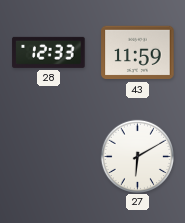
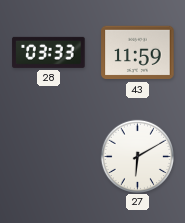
28: 12:33 -> 03:33
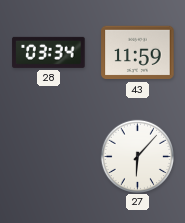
28: 03:33 -> 03:34
27: 6:10 -> 6:07
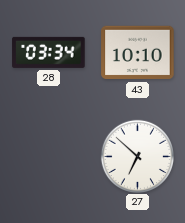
43: 11:59 -> 10:10
27: 6:07 -> 6:52
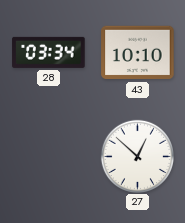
27: 6:52 -> 12:52
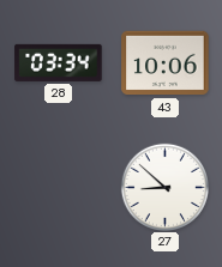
43: 10:10 -> 10:06
27: 12:52 -> 8:52
